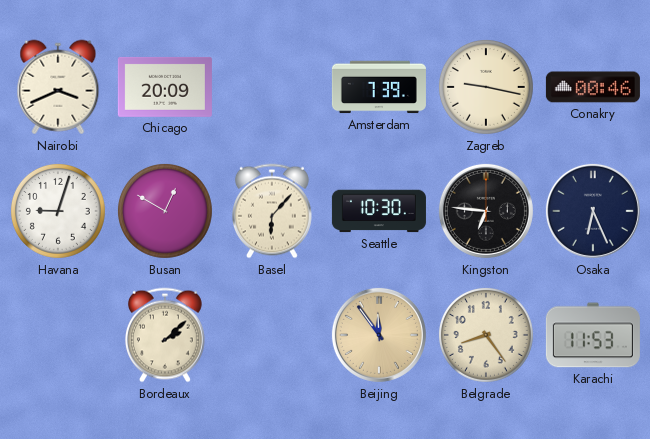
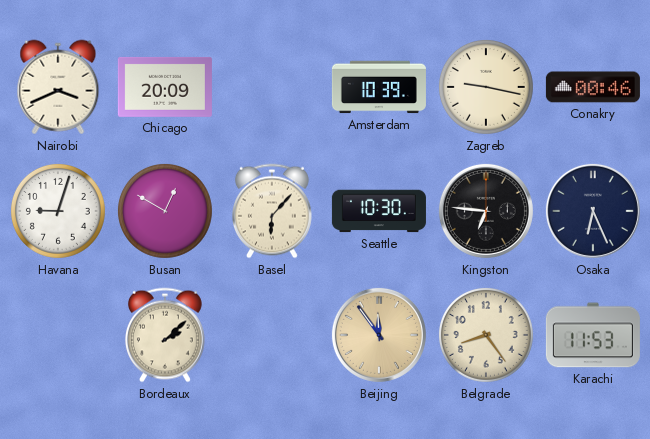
Amsterdam: 7:39 -> 10:39
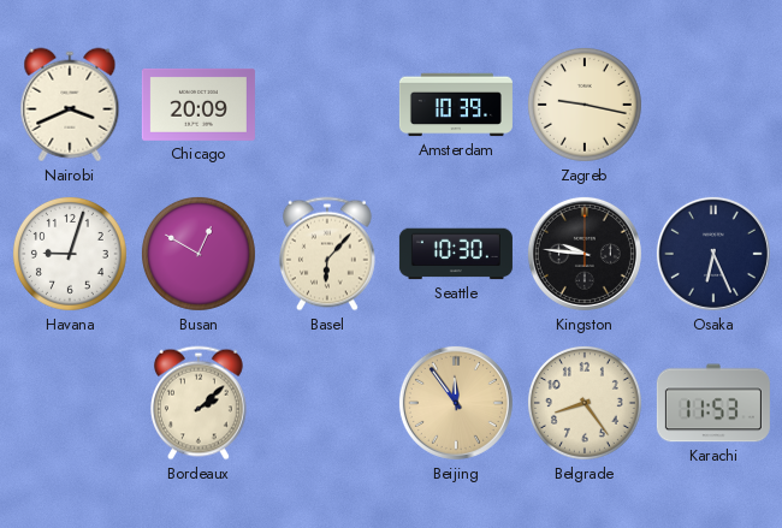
Conakry: 00:46 -> none
Kingston: 6:46 -> 9:46
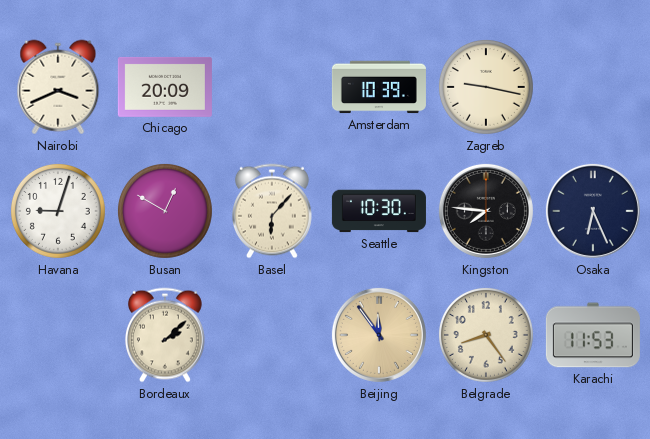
Kingston: 9:46 -> 7:46
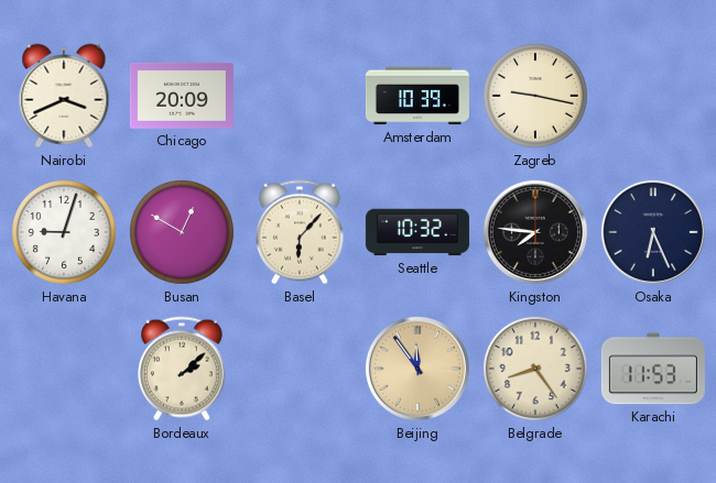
Seattle: 10:30 -> 10:32
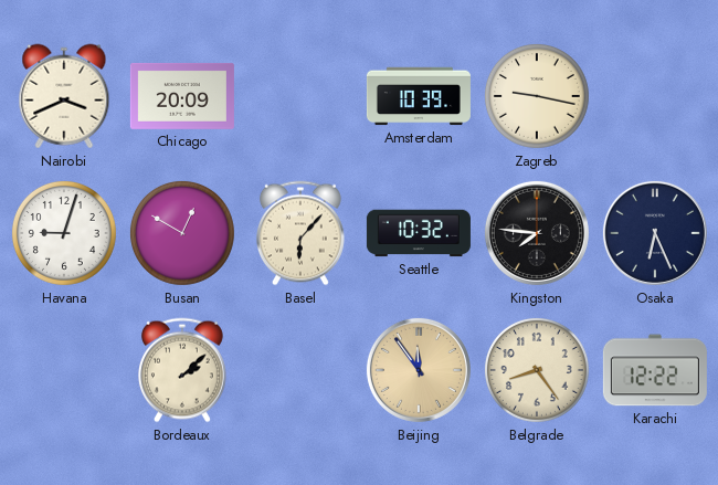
Karachi: 11:53 -> 12:22
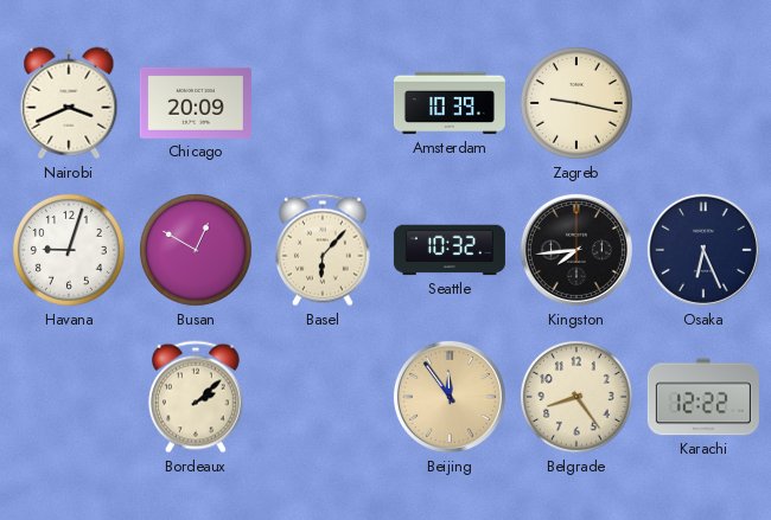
Kingston: 7:46 -> 7:44
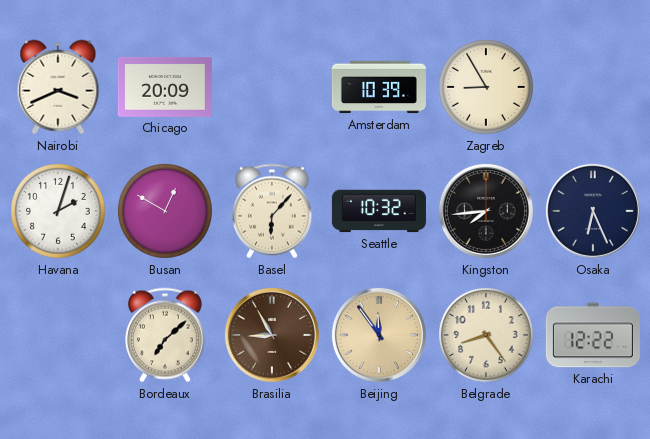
Zagreb: 9:17 -> 8:55
Havana: 9:03 -> 2:03
Bordeaux: 2:08 -> 7:08
Brasilia: none -> 8:55
